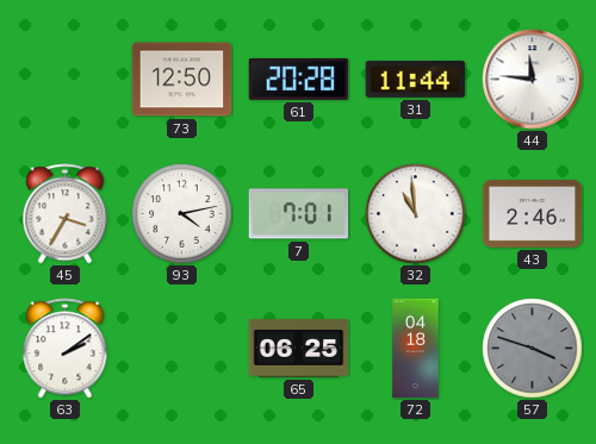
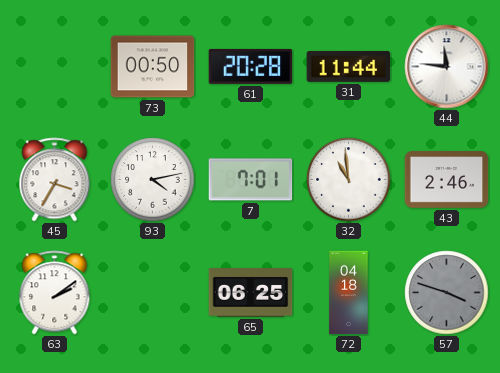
73: 12:50 -> 00:50
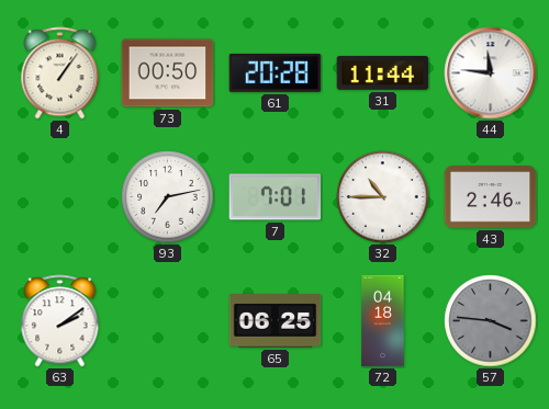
4: none -> 1:06
45: 3:35 -> none
93: 4:13 -> 7:13
32: 10:59 -> 10:45
57: 3:48 -> 3:46
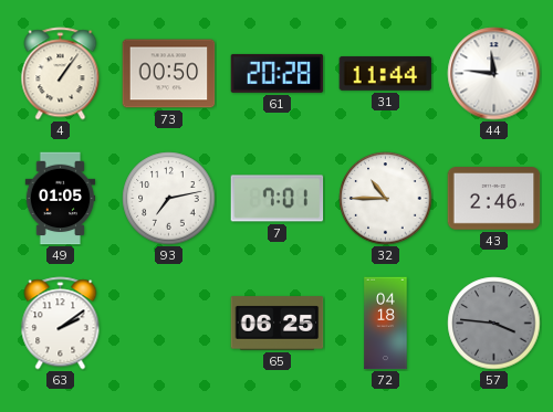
49: none -> 01:05
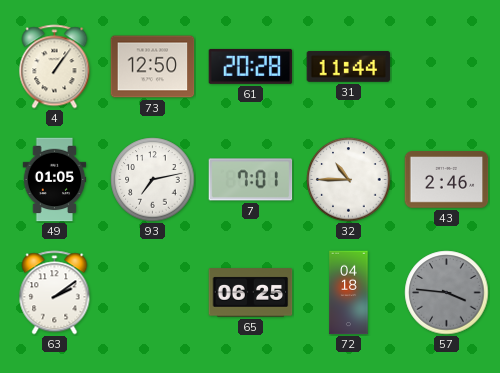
73: 00:50 -> 12:50
44: 11:46 -> none
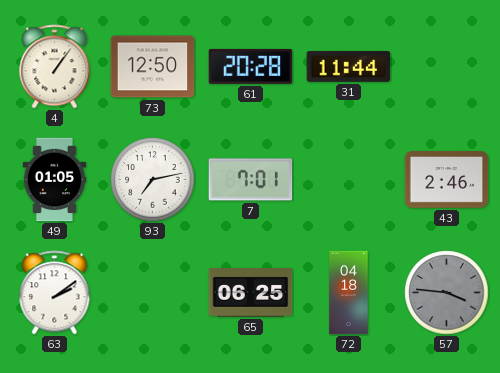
32: 10:45 -> none
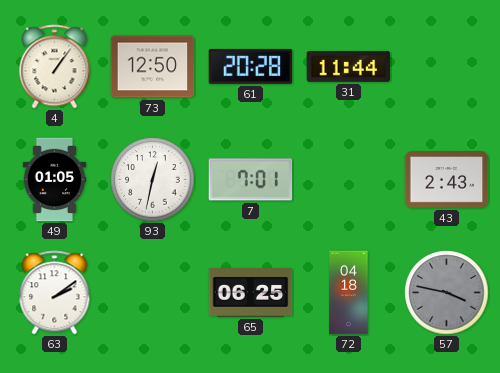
93: 7:13 -> 12:32
43: 2:46 -> 2:43
57: 3:46 -> 3:47
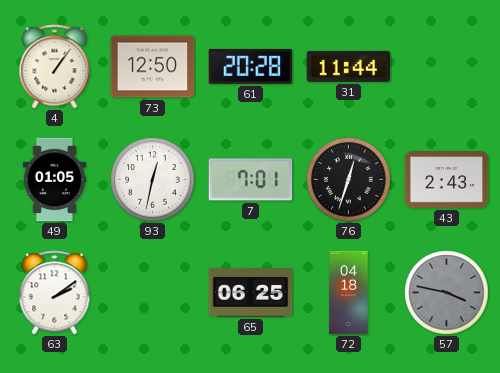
76: none -> 12:33
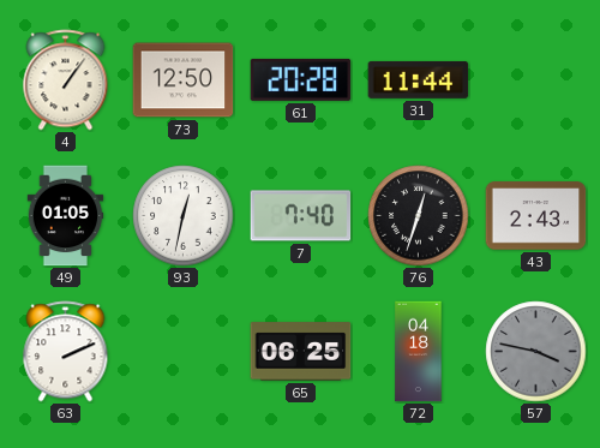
7: 7:01 -> 7:40
63: 2:09 -> 2:11
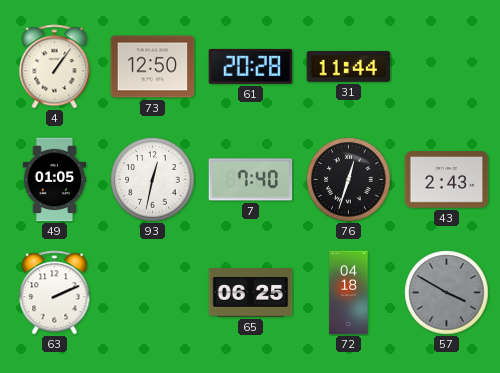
57: 3:47 -> 3:50
